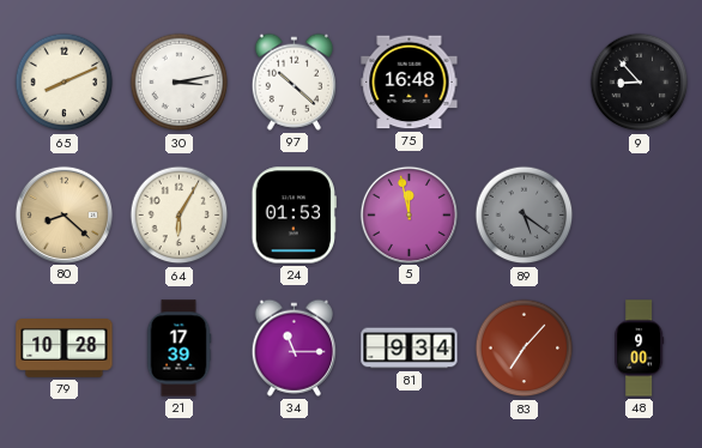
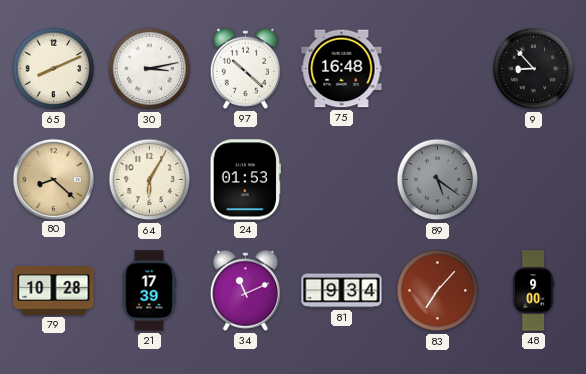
5: 11:58 -> none
34: 11:15 -> 11:11
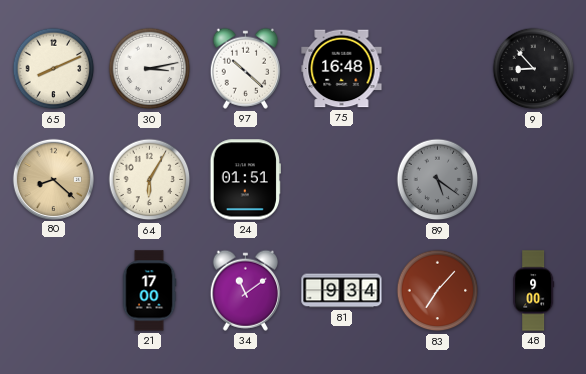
24: 01:53 -> 01:51
79: 10:28 -> none
21: 17:39 -> 17:00
34: 11:11 -> 11:09
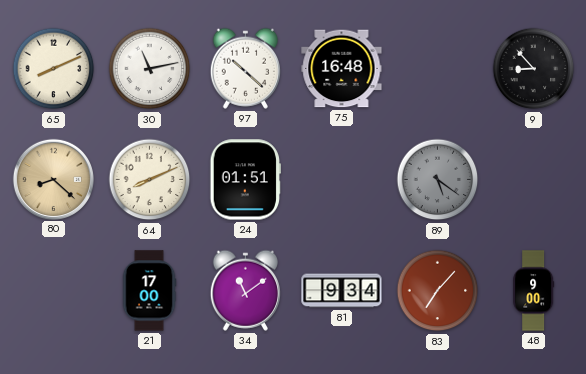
30: 3:13 -> 11:13
64: 6:05 -> 8:11
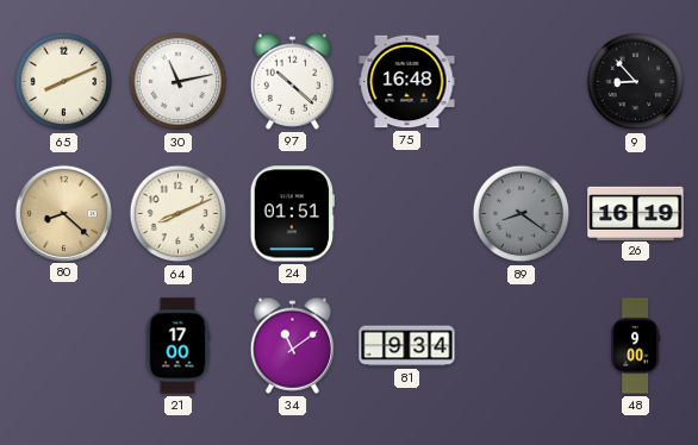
89: 5:21 -> 8:21
26: none -> 16:19
83: 7:07 -> none
